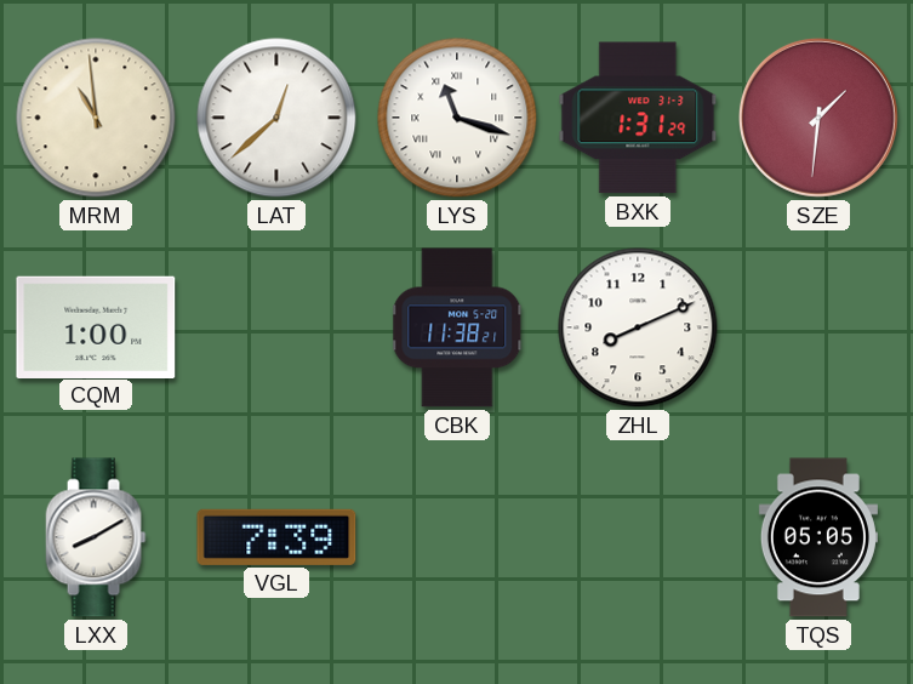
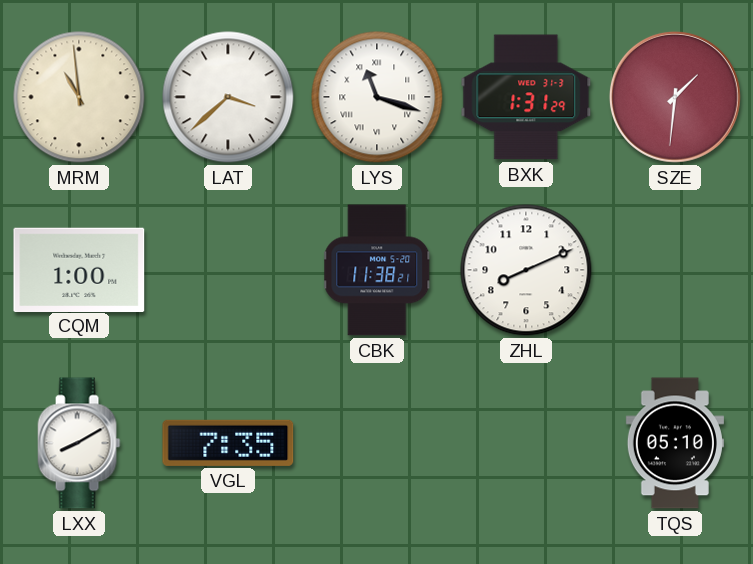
LAT: 12:38 -> 3:38
VGL: 7:39 -> 7:35
TQS: 05:05 -> 05:10
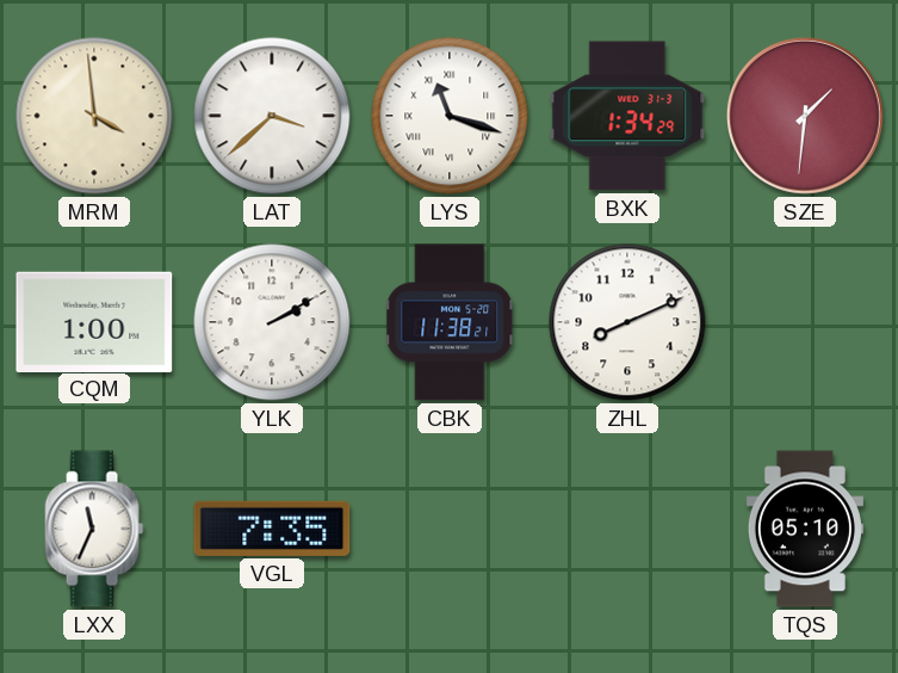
MRM: 10:59 -> 3:59
BXK: 1:31 -> 1:34
YLK: none -> 2:10
LXX: 8:10 -> 11:34
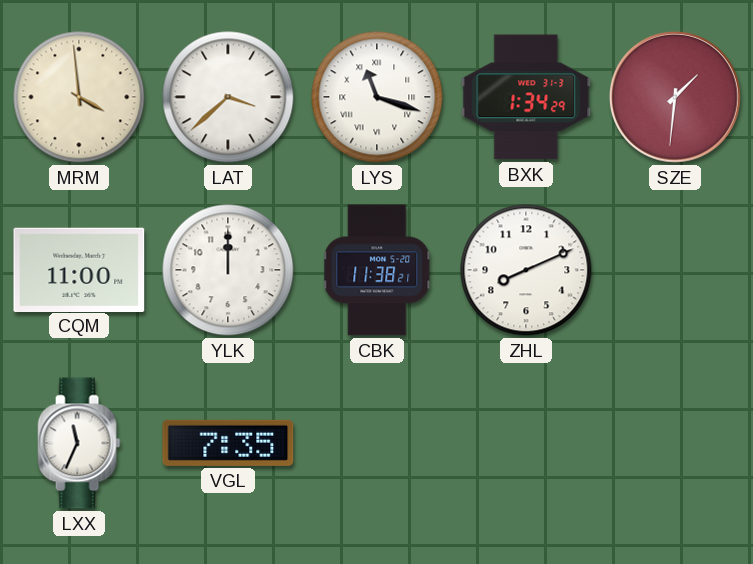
CQM: 1:00 -> 11:00
YLK: 2:10 -> 12:00
TQS: 05:10 -> none
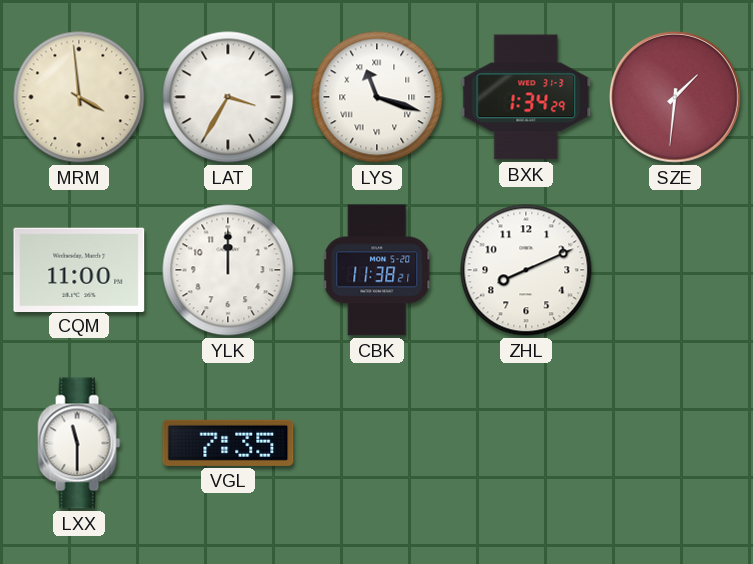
LAT: 3:38 -> 3:35
LXX: 11:34 -> 11:30
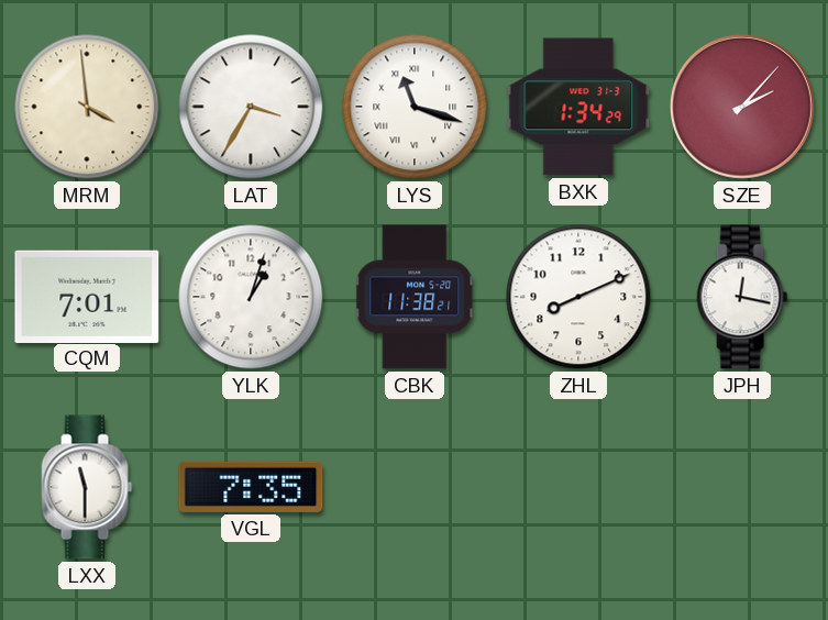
SZE: 1:31 -> 2:07
CQM: 11:00 -> 7:01
YLK: 12:00 -> 1:03
JPH: none -> 12:17
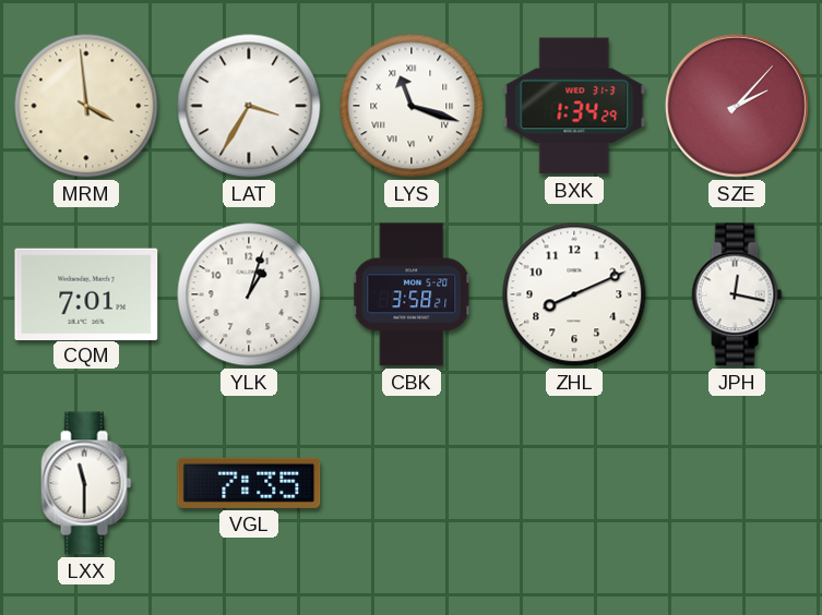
CBK: 11:38 -> 3:58
